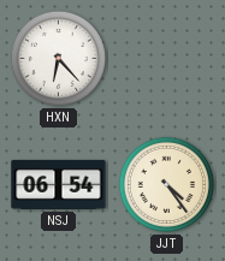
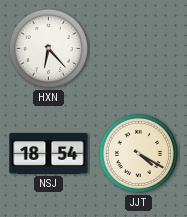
NSJ: 06:54 -> 18:54
JJT: 4:24 -> 4:20
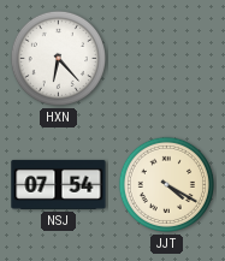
NSJ: 18:54 -> 07:54
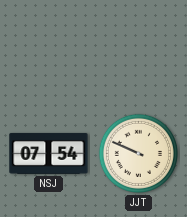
HXN: 6:23 -> none
JJT: 4:20 -> 9:49
